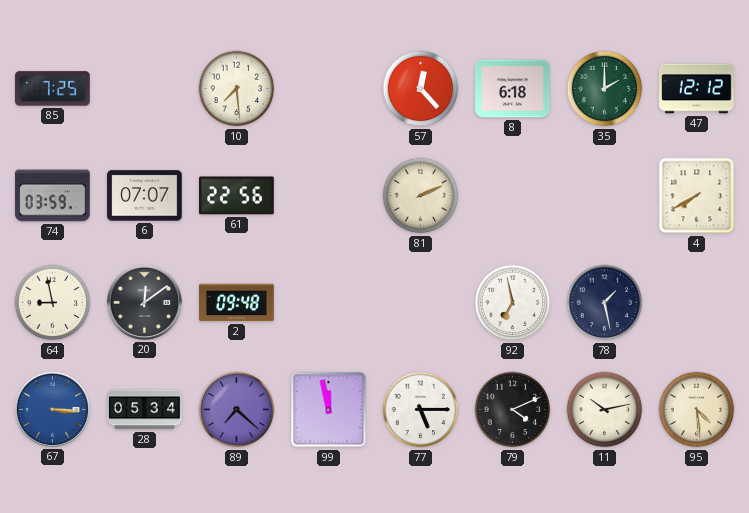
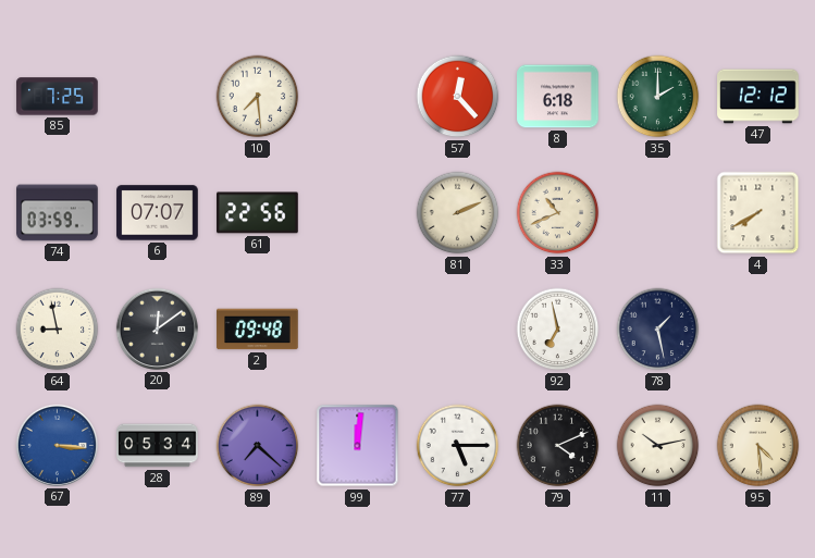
33: none -> 10:41
99: 11:58 -> 12:01
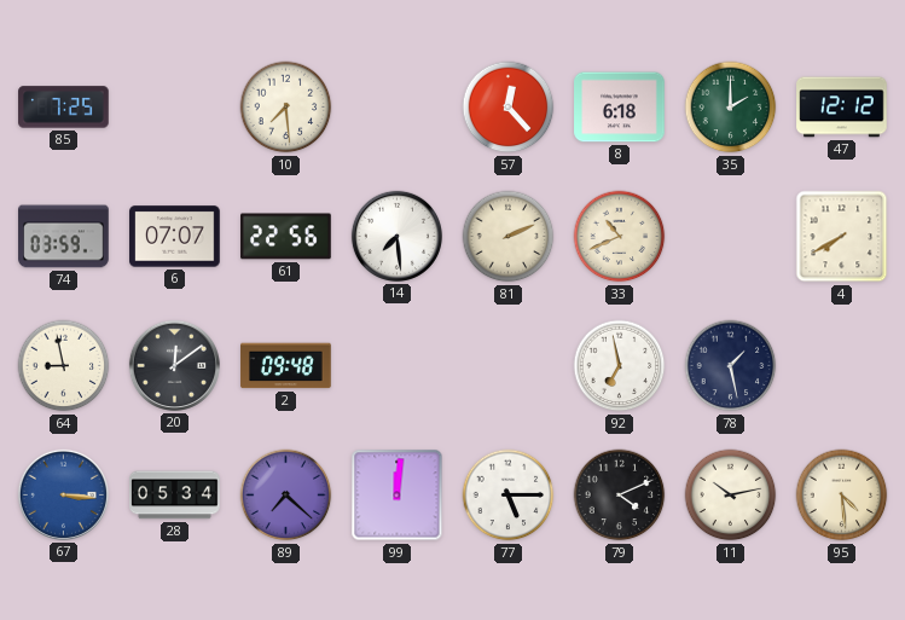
14: none -> 7:29
